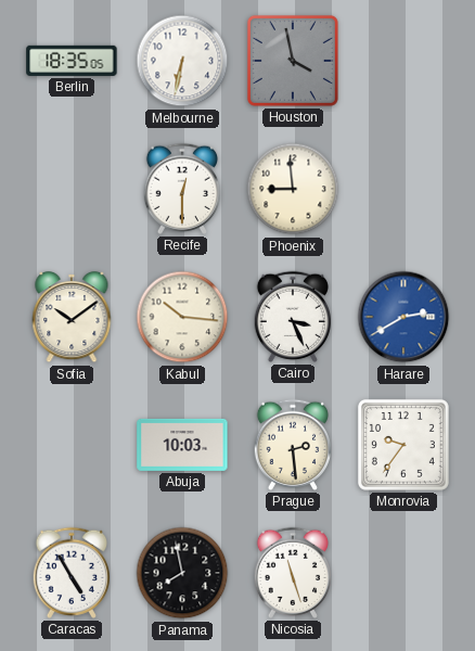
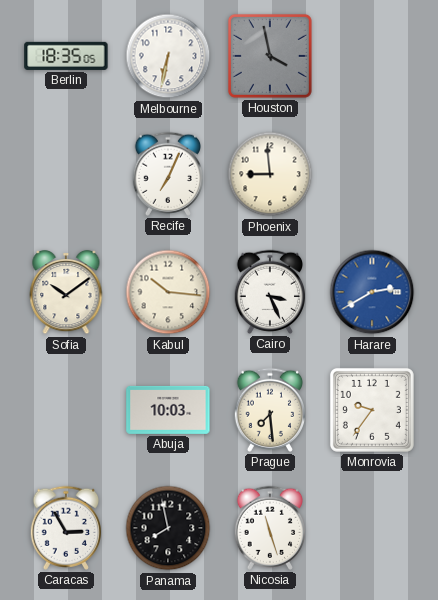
Recife: 12:30 -> 7:04
Prague: 2:29 -> 7:29
Caracas: 4:55 -> 2:55
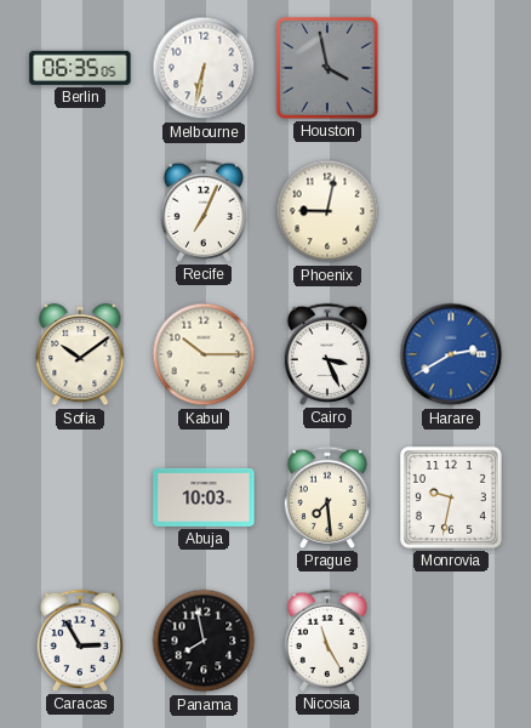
Berlin: 18:35 -> 06:35
Phoenix: 8:59 -> 9:02
Kabul: 10:16 -> 10:15
Monrovia: 9:36 -> 9:32
Nicosia: 11:27 -> 11:25
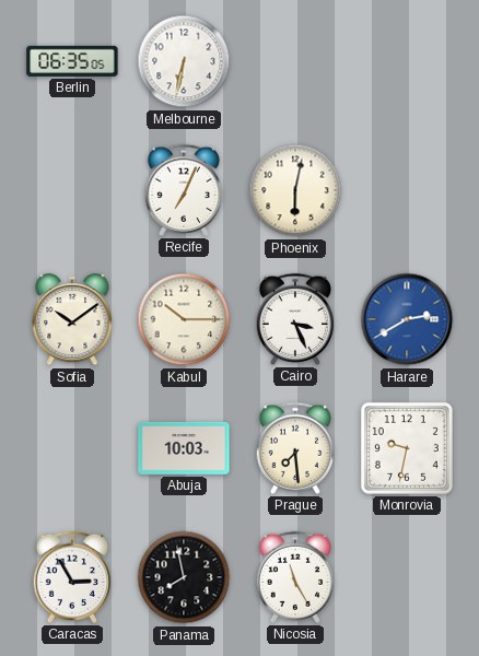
Houston: 3:58 -> none
Phoenix: 9:02 -> 6:02
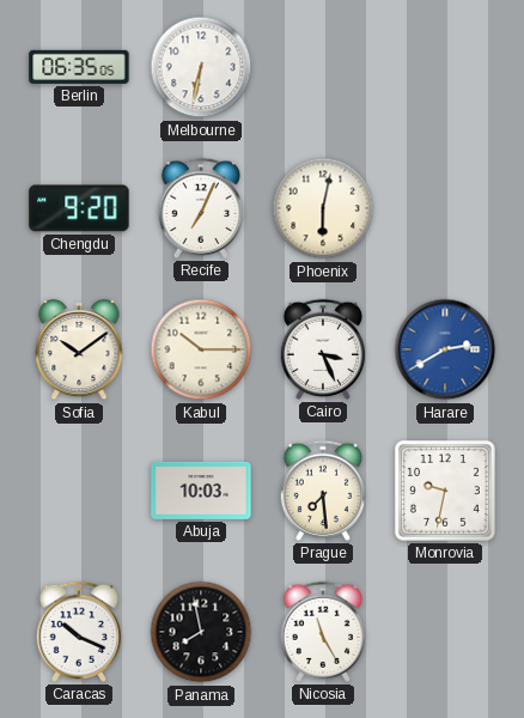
Chengdu: none -> 9:20
Caracas: 2:55 -> 10:19
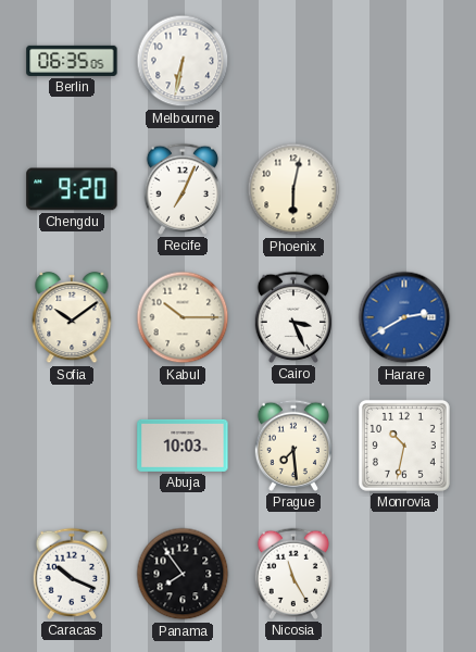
Monrovia: 9:32 -> 10:32
Panama: 7:58 -> 7:54
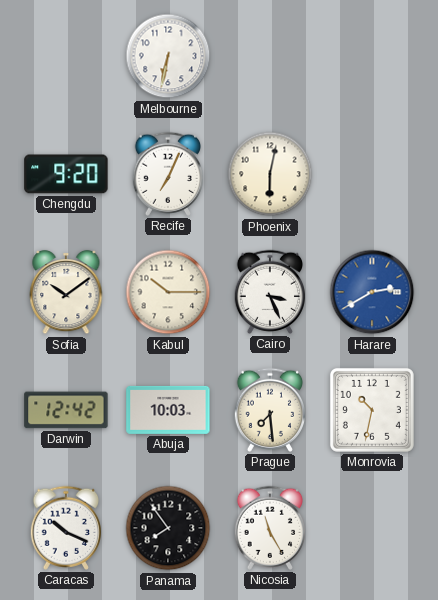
Berlin: 06:35 -> none
Darwin: none -> 12:42
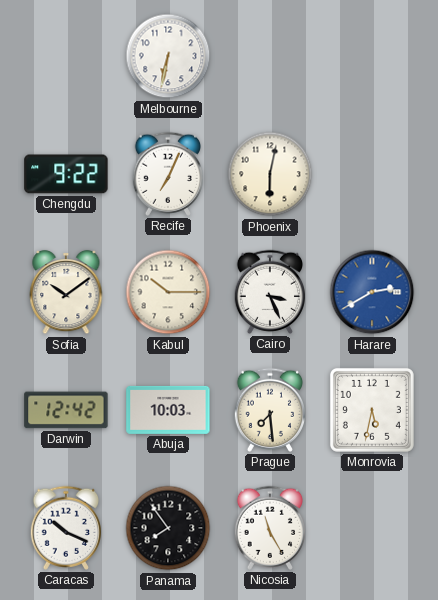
Chengdu: 9:20 -> 9:22
Monrovia: 10:32 -> 5:32
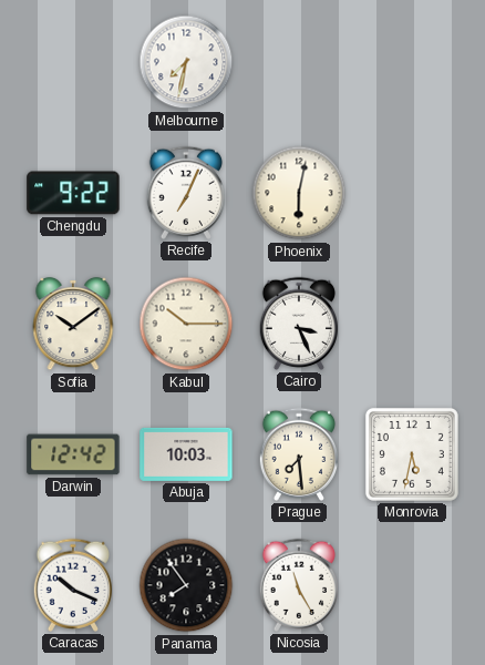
Melbourne: 6:32 -> 7:32
Harare: 2:40 -> none
